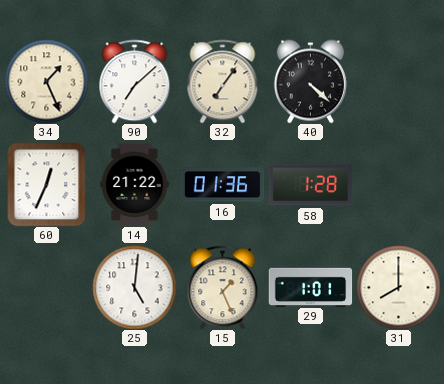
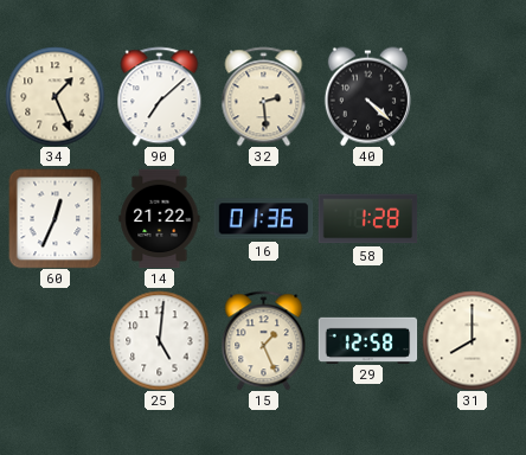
32: 7:06 -> 2:29
29: 1:01 -> 12:58
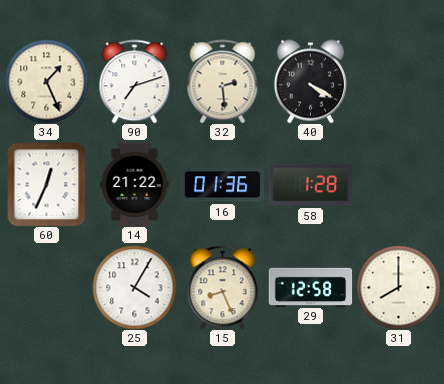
90: 7:08 -> 7:12
40: 4:22 -> 4:20
25: 5:01 -> 4:05
15: 1:26 -> 8:26
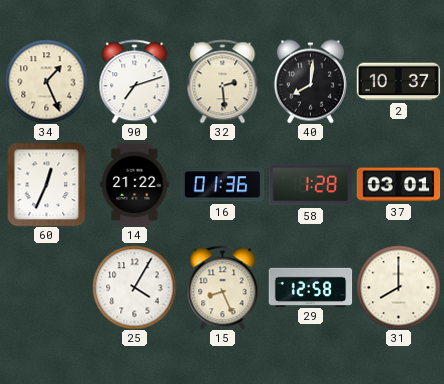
40: 4:20 -> 8:01
2: none -> 10:37
37: none -> 03:01
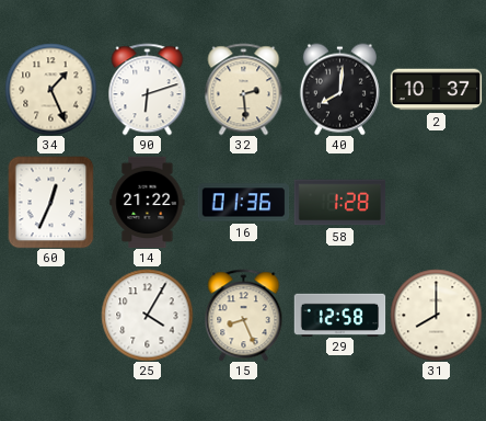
90: 7:12 -> 6:12
37: 03:01 -> none
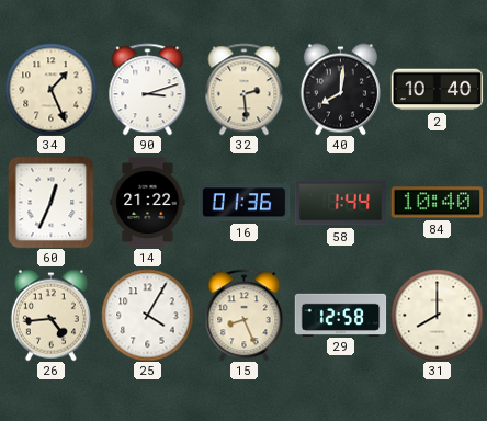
90: 6:12 -> 3:12
2: 10:37 -> 10:40
58: 1:28 -> 1:44
84: none -> 10:40
26: none -> 4:44
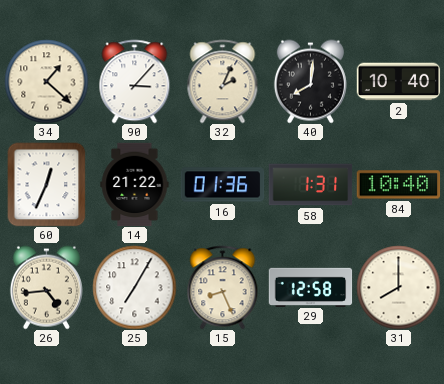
34: 1:26 -> 1:22
90: 3:12 -> 3:07
32: 2:29 -> 2:04
58: 1:44 -> 1:31
25: 4:05 -> 7:05
